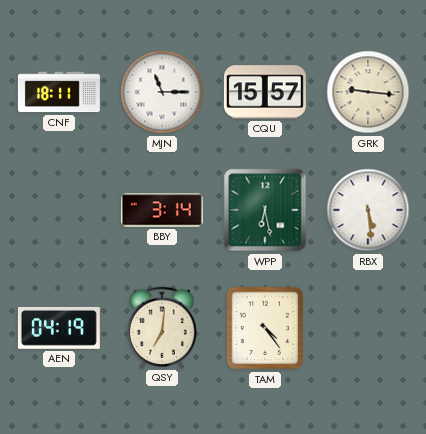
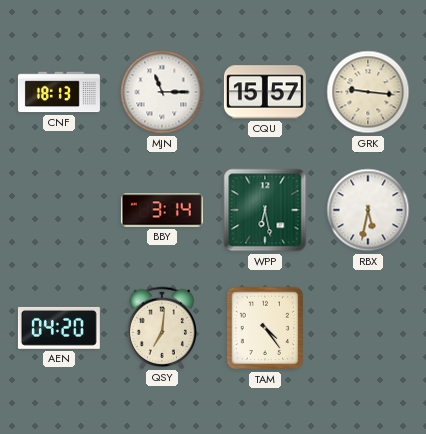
CNF: 18:11 -> 18:13
RBX: 5:29 -> 5:32
AEN: 04:19 -> 04:20
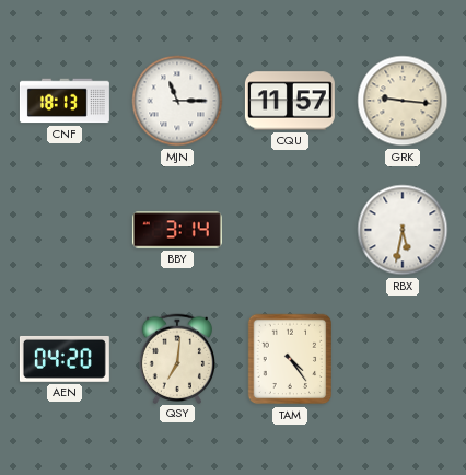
CQU: 15:57 -> 11:57
WPP: 6:28 -> none
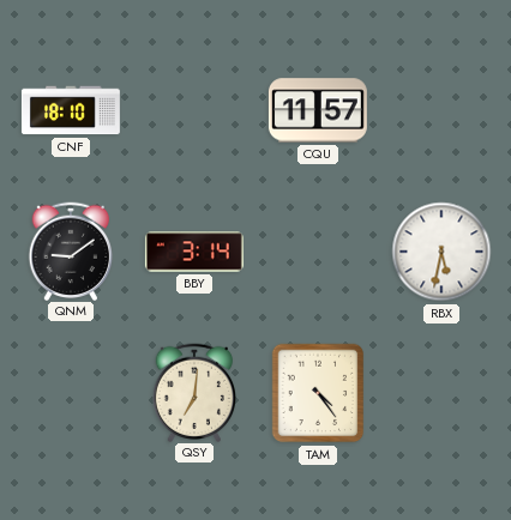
CNF: 18:13 -> 18:10
MJN: 11:15 -> none
GRK: 9:16 -> none
QNM: none -> 9:09
AEN: 04:20 -> none
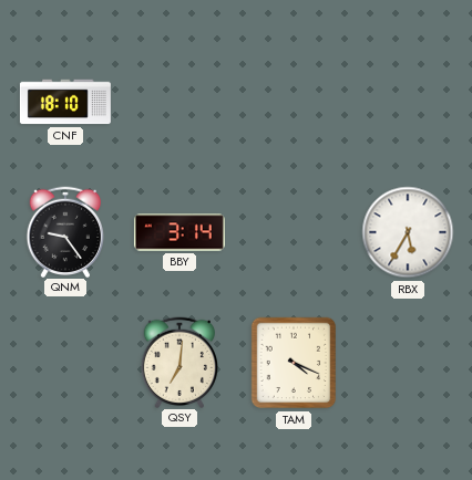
CQU: 11:57 -> none
QNM: 9:09 -> 9:24
RBX: 5:32 -> 5:35
TAM: 4:24 -> 4:19
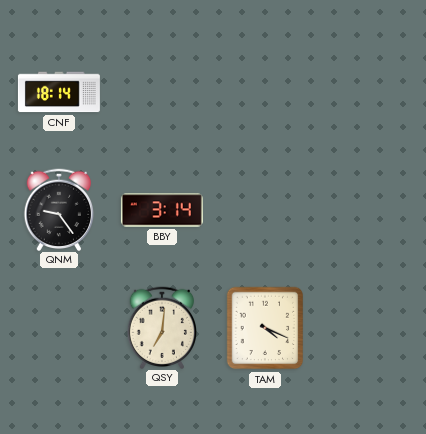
CNF: 18:10 -> 18:14
RBX: 5:35 -> none
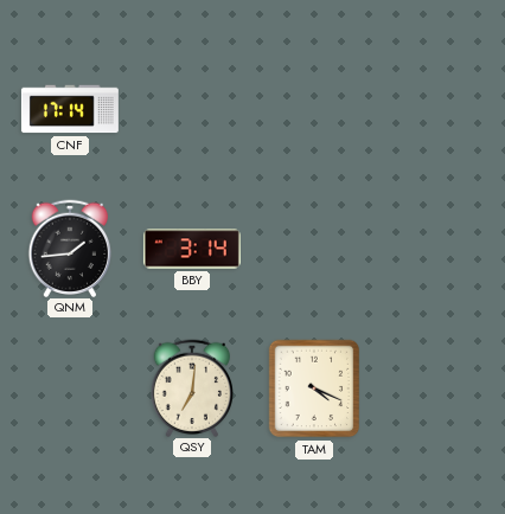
CNF: 18:14 -> 17:14
QNM: 9:24 -> 1:44
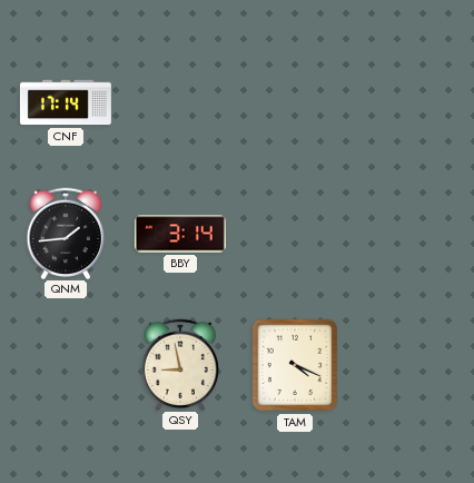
QSY: 7:01 -> 8:58
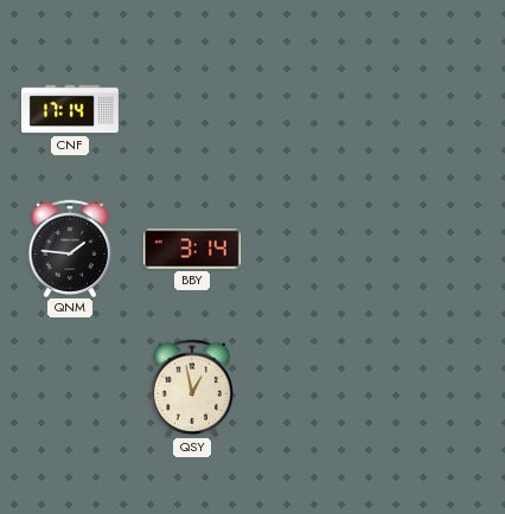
QNM: 1:44 -> 1:46
QSY: 8:58 -> 12:58
TAM: 4:19 -> none
